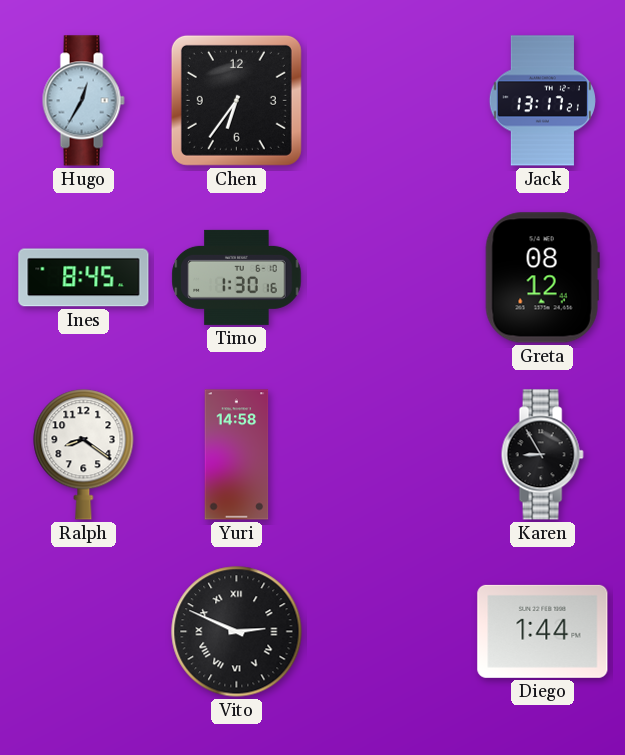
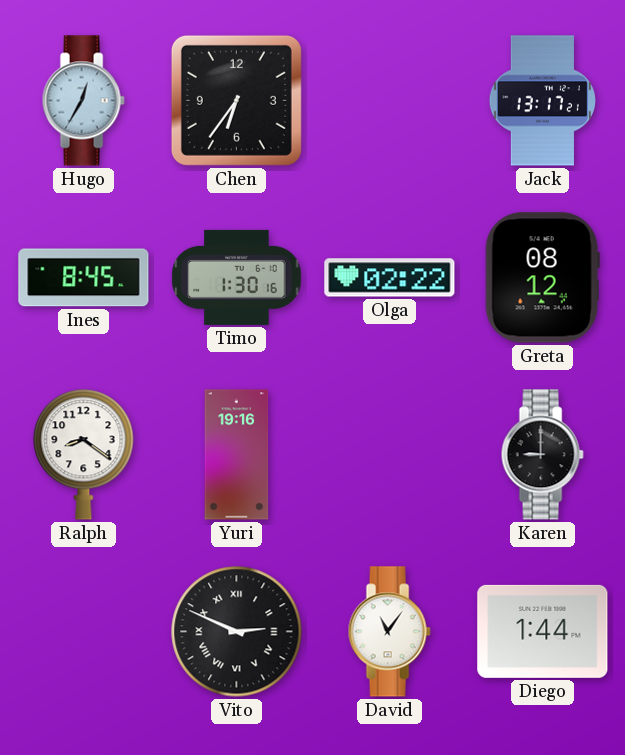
Olga: none -> 02:22
Yuri: 14:58 -> 19:16
Karen: 8:55 -> 9:00
David: none -> 11:06
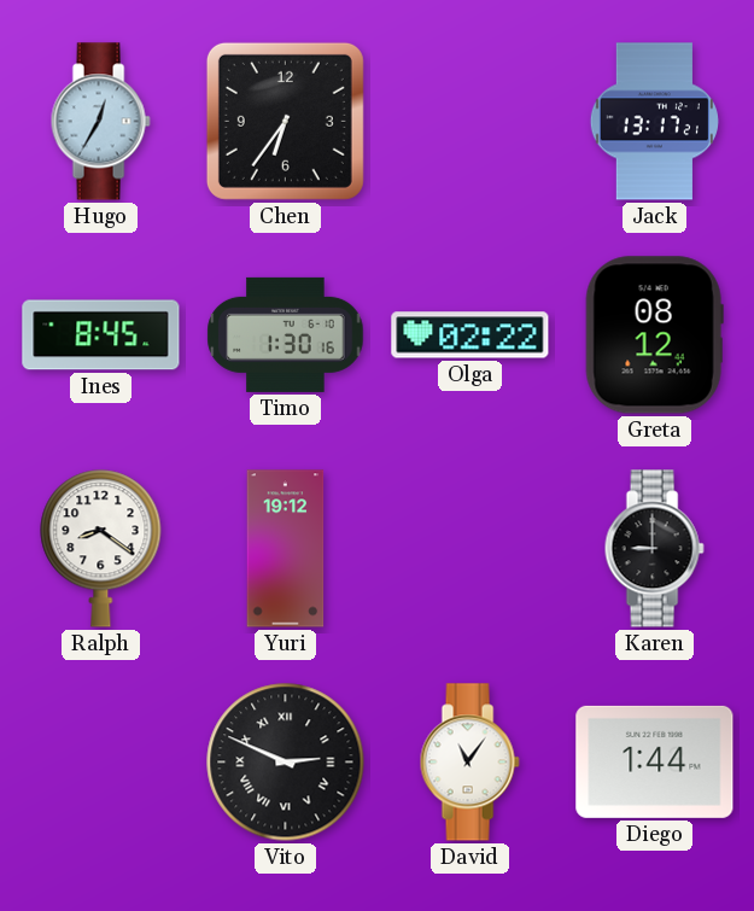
Yuri: 19:16 -> 19:12
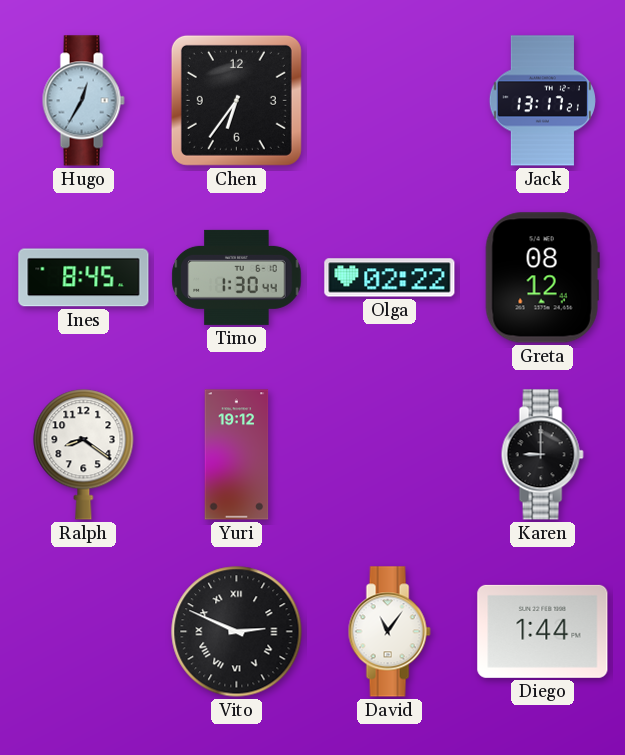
Timo: 1:30:16 -> 1:30:44
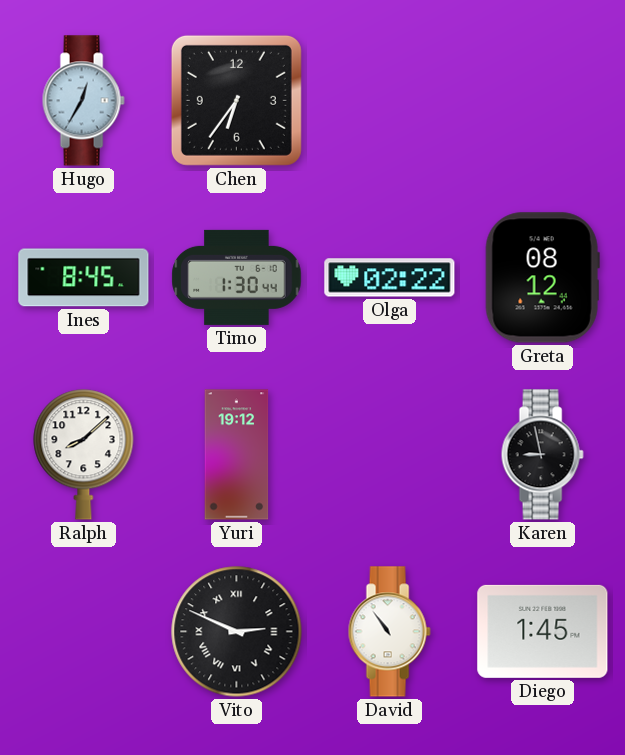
Jack: 13:17 -> none
Ralph: 8:21 -> 8:08
Karen: 9:00 -> 8:58
David: 11:06 -> 10:54
Diego: 1:44 -> 1:45
